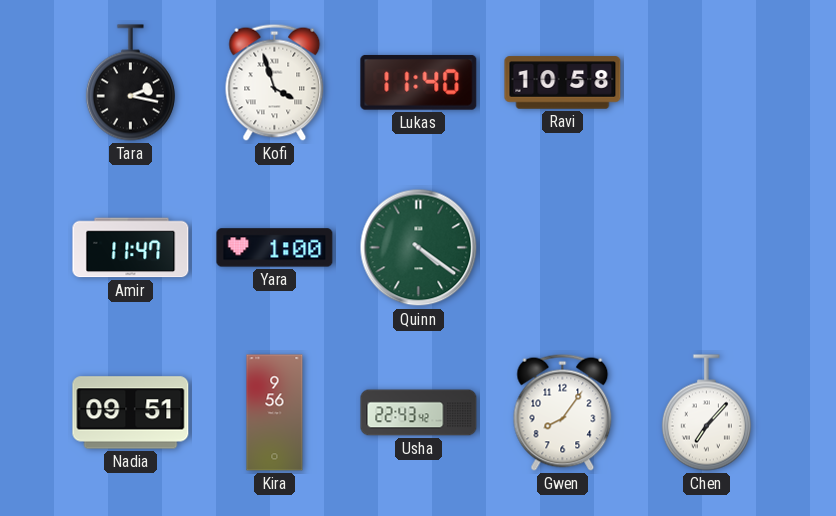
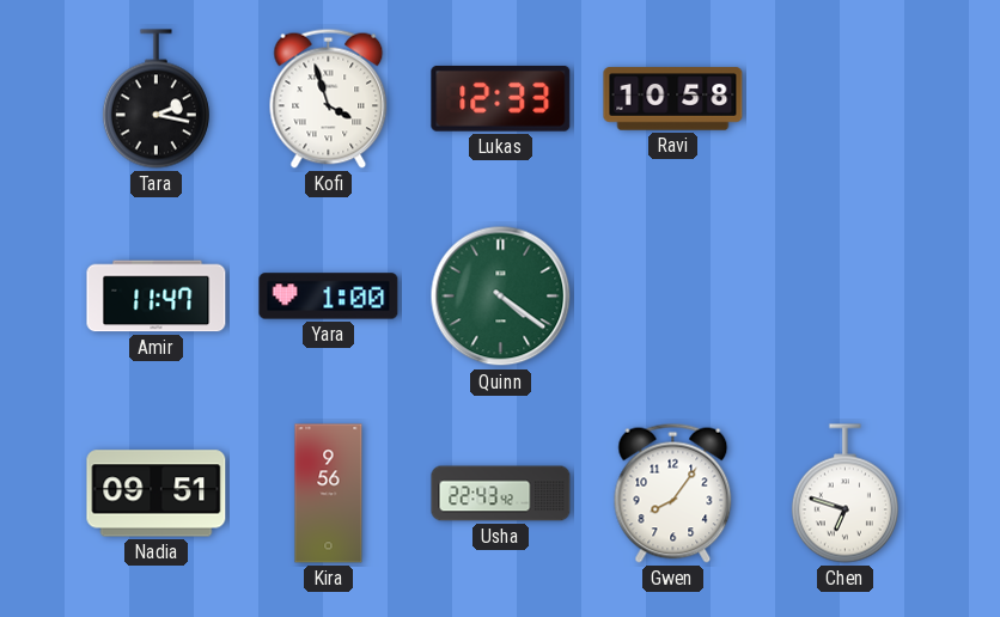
Lukas: 11:40 -> 12:33
Chen: 7:07 -> 6:48
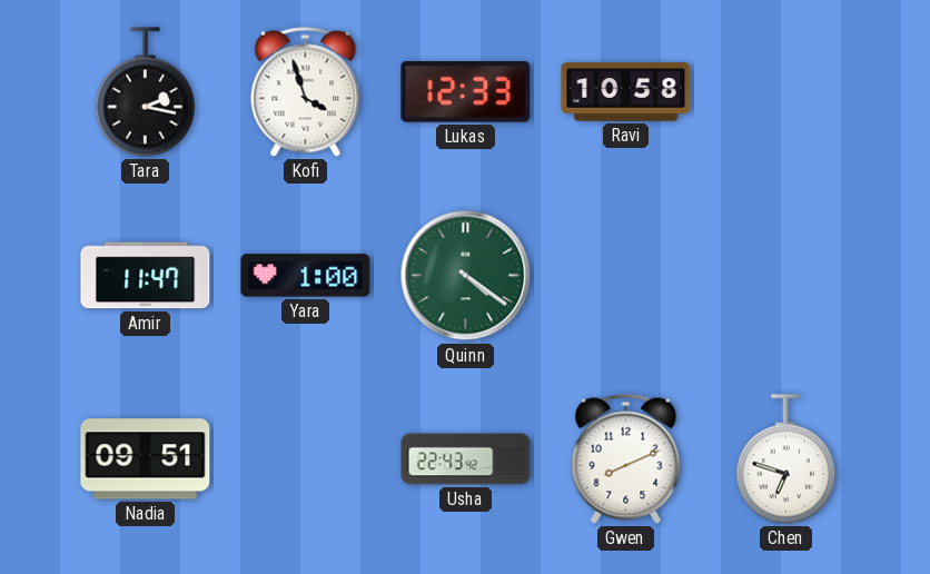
Kira: 9:56 -> none
Gwen: 8:06 -> 8:11
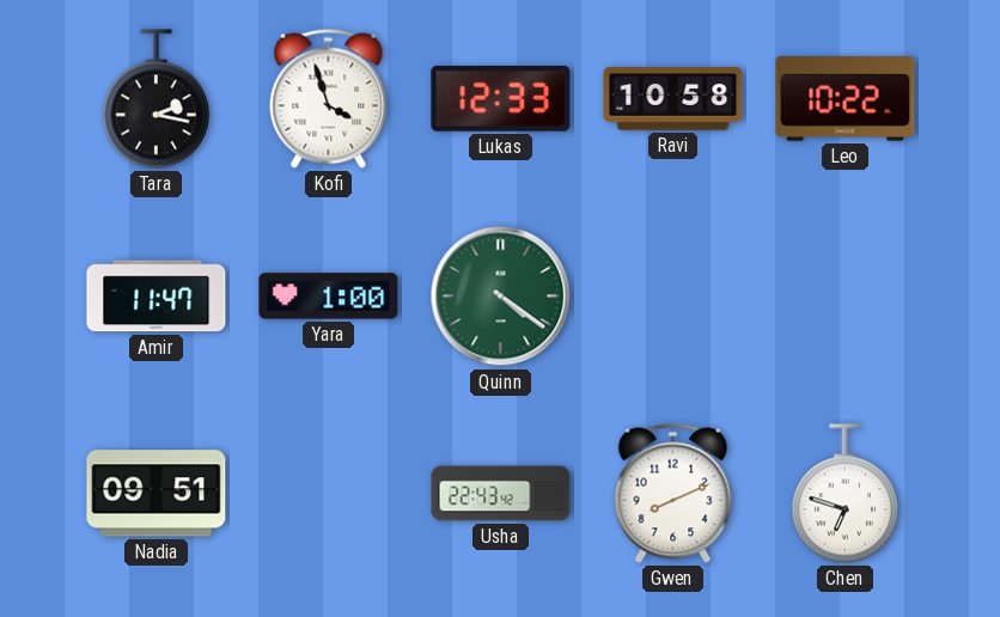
Leo: none -> 10:22
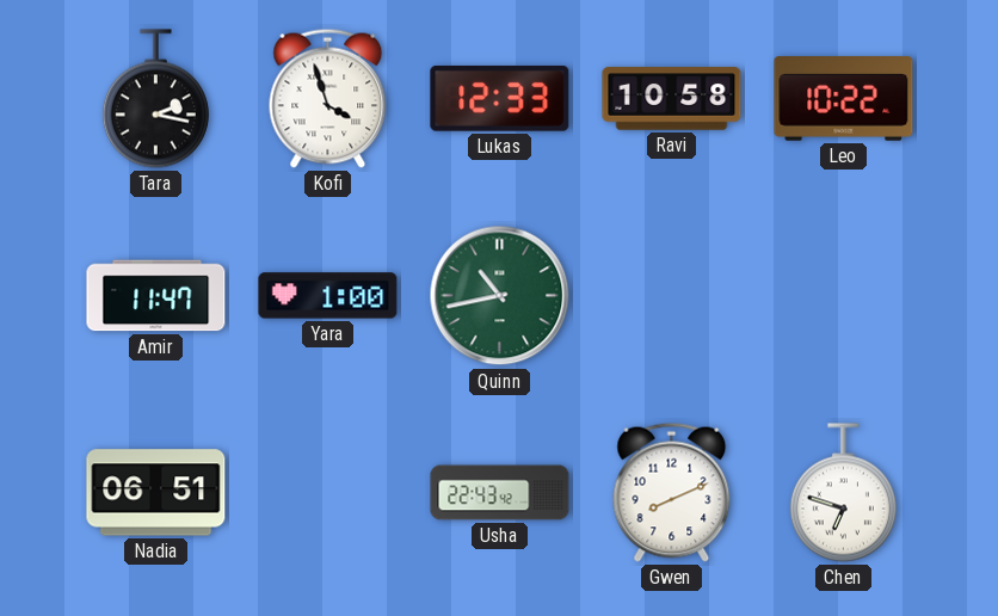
Quinn: 4:21 -> 10:43
Nadia: 09:51 -> 06:51
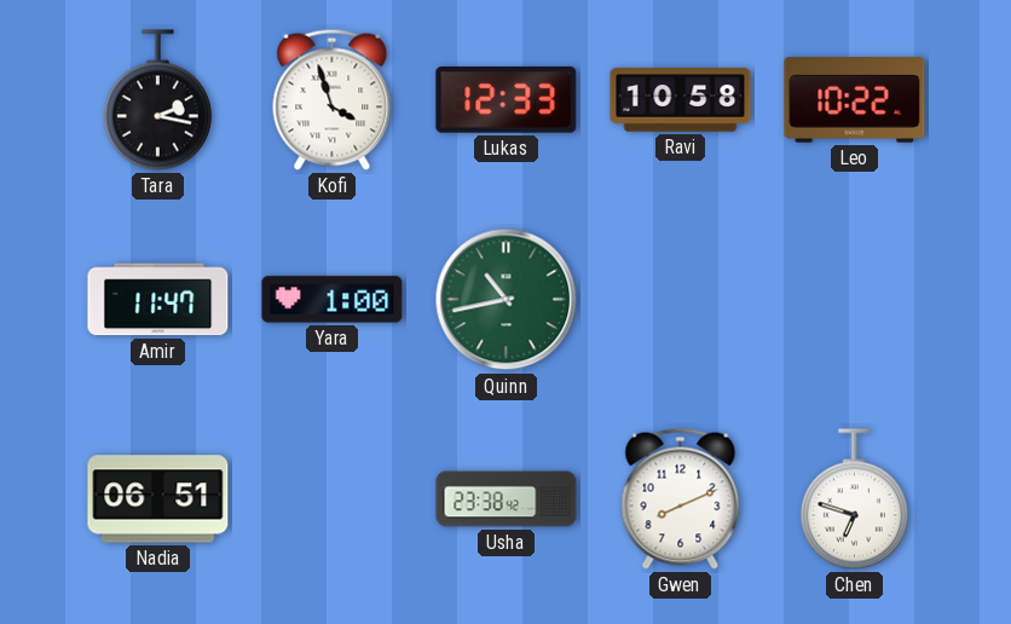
Usha: 22:43 -> 23:38
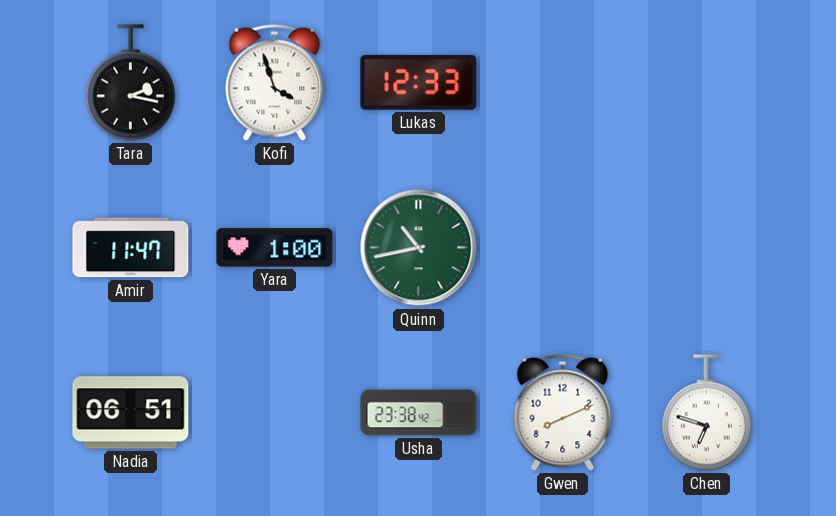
Ravi: 10:58 -> none
Leo: 10:22 -> none
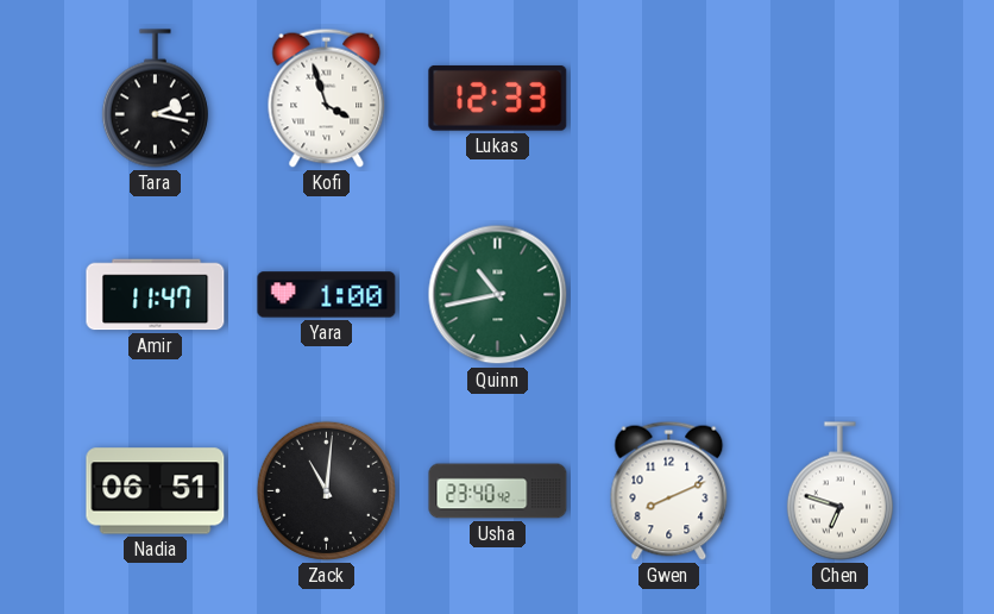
Zack: none -> 11:01
Usha: 23:38 -> 23:40
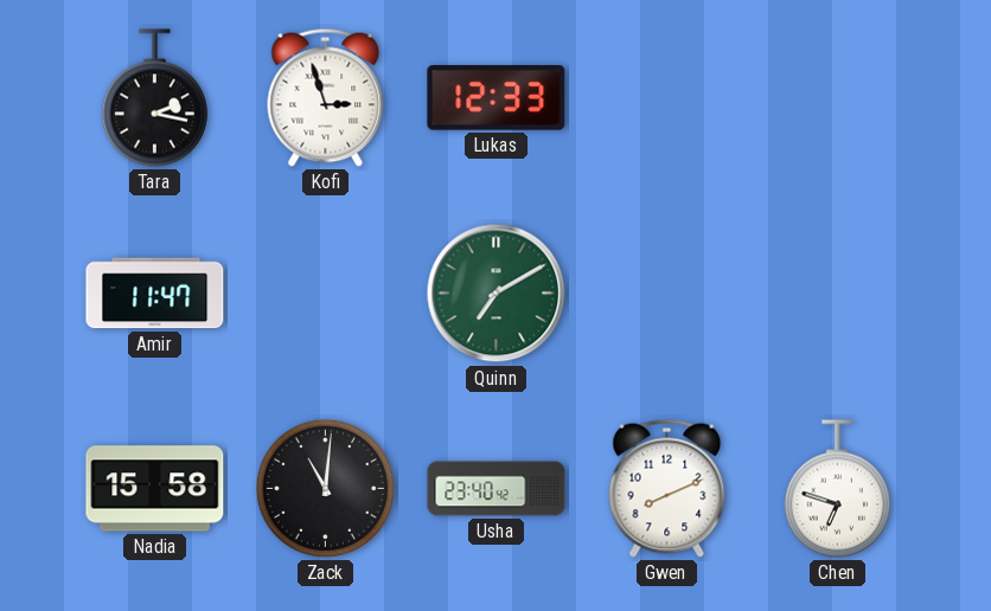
Kofi: 3:57 -> 2:57
Yara: 1:00 -> none
Quinn: 10:43 -> 7:10
Nadia: 06:51 -> 15:58
